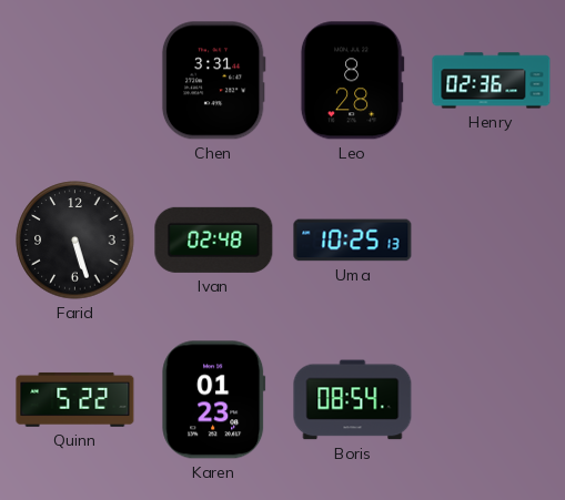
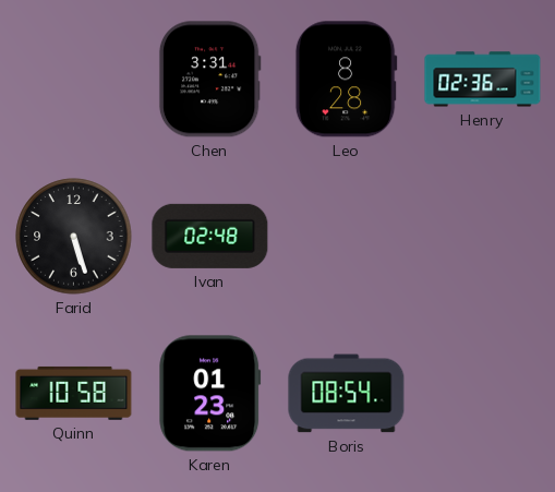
Uma: 10:25 -> none
Quinn: 5:22 -> 10:58
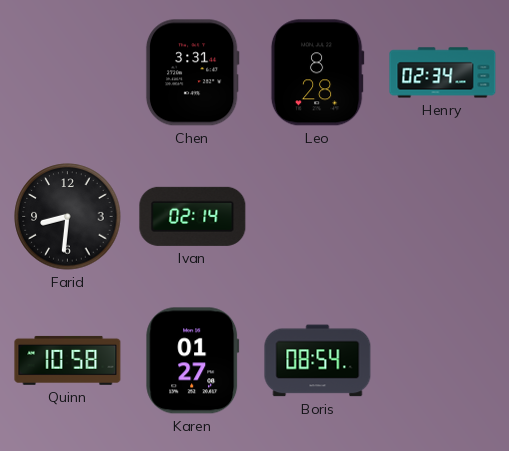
Henry: 02:36 -> 02:34
Farid: 5:27 -> 8:31
Ivan: 02:48 -> 02:14
Karen: 01:23 -> 01:27
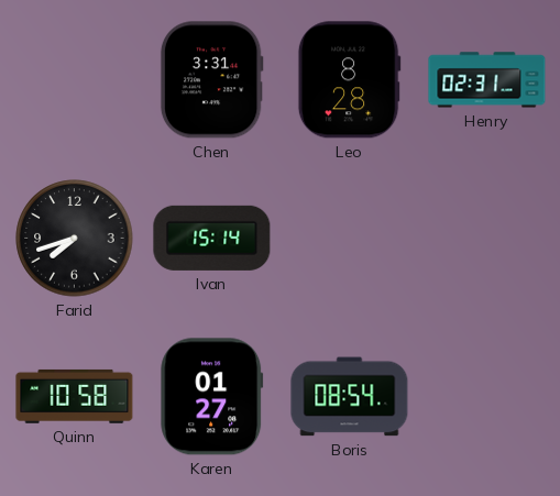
Henry: 02:34 -> 02:31
Farid: 8:31 -> 7:42
Ivan: 02:14 -> 15:14
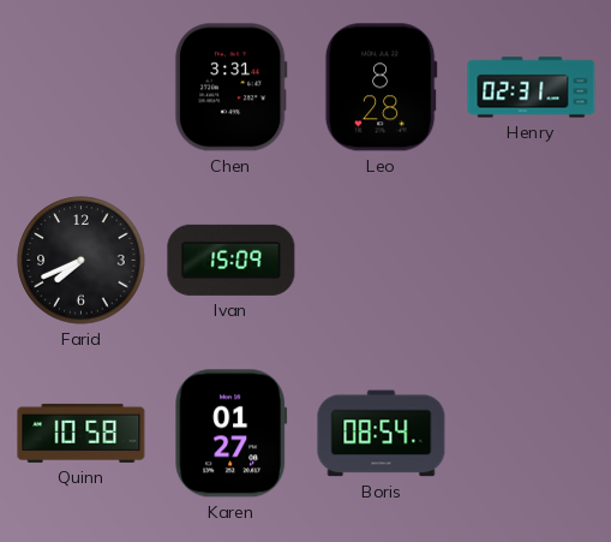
Farid: 7:42 -> 7:41
Ivan: 15:14 -> 15:09
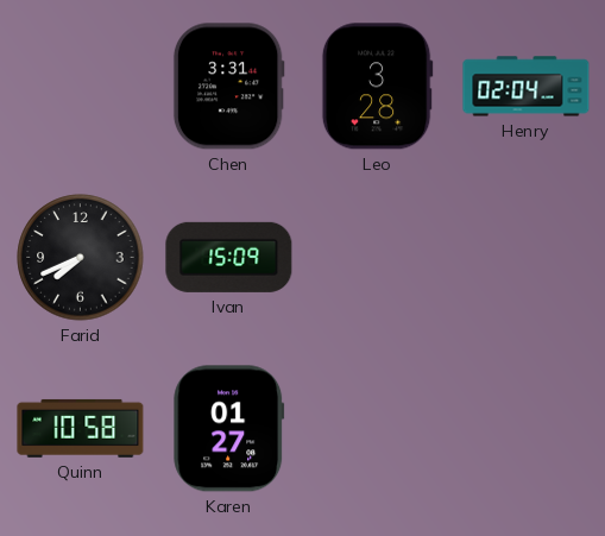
Leo: 8:28 -> 3:28
Henry: 02:31 -> 02:04
Boris: 08:54 -> none
